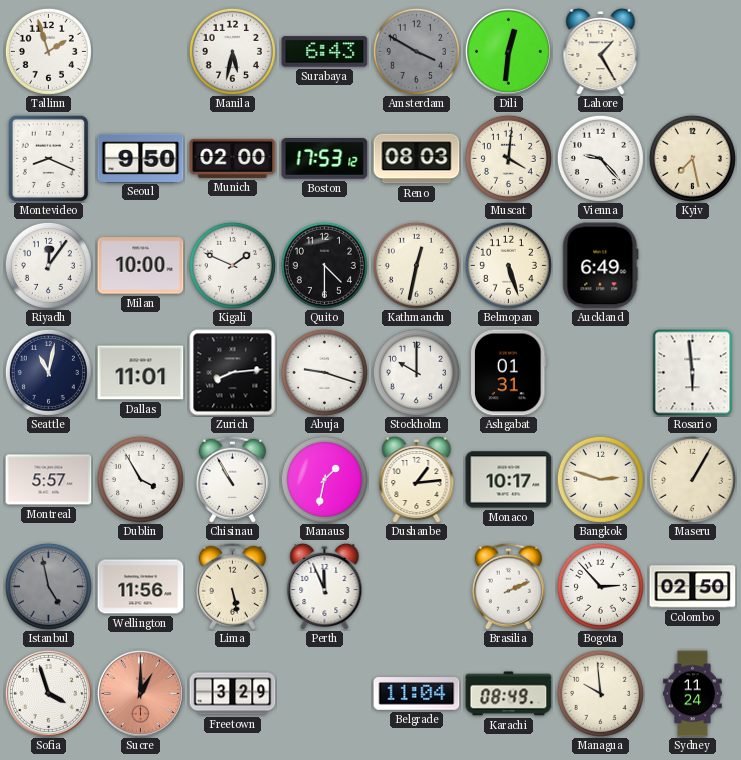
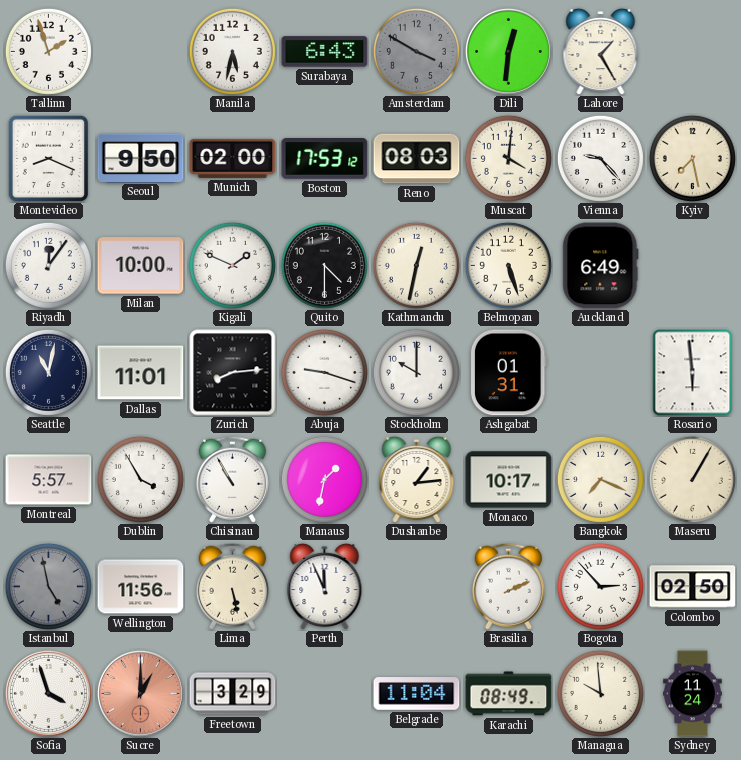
Bangkok: 2:48 -> 7:19
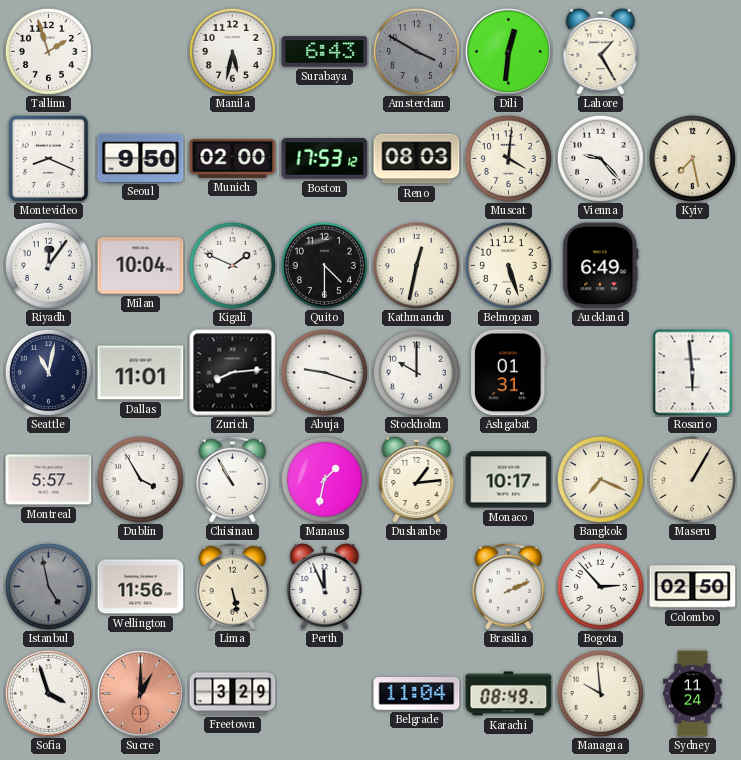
Milan: 10:00 -> 10:04
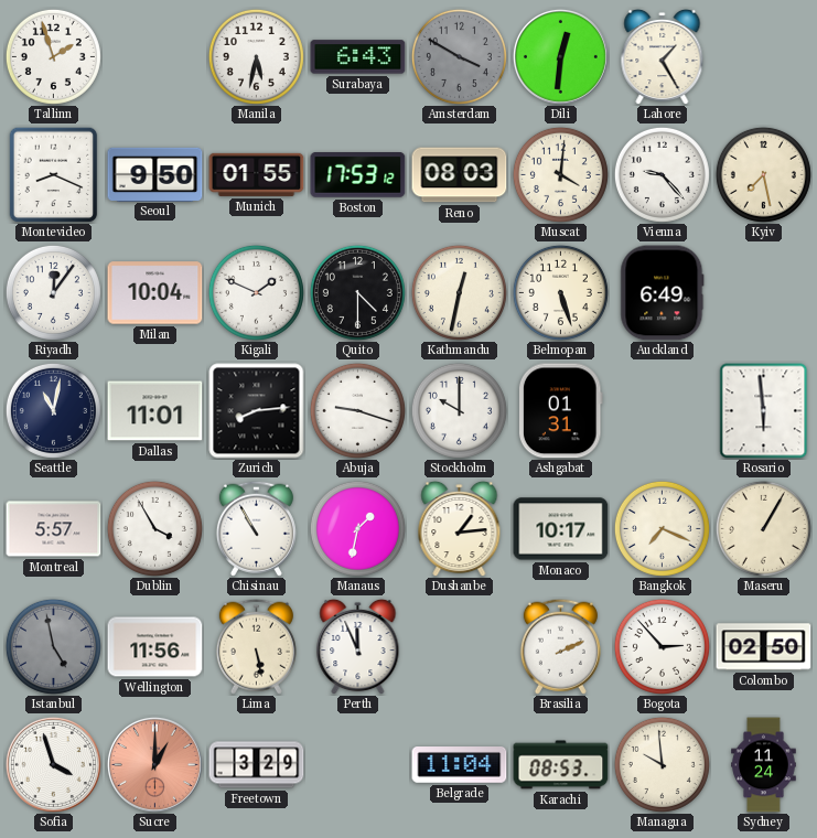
Munich: 02:00 -> 01:55
Karachi: 08:49 -> 08:53
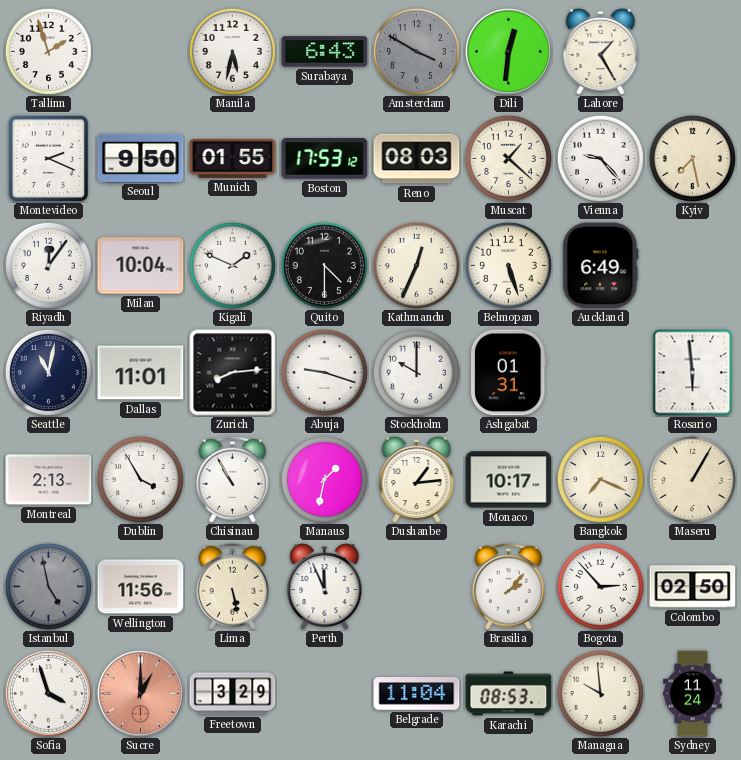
Montevideo: 8:19 -> 2:19
Muscat: 4:01 -> 1:22
Kathmandu: 12:32 -> 12:34
Montreal: 5:57 -> 2:13
Brasilia: 2:11 -> 2:07
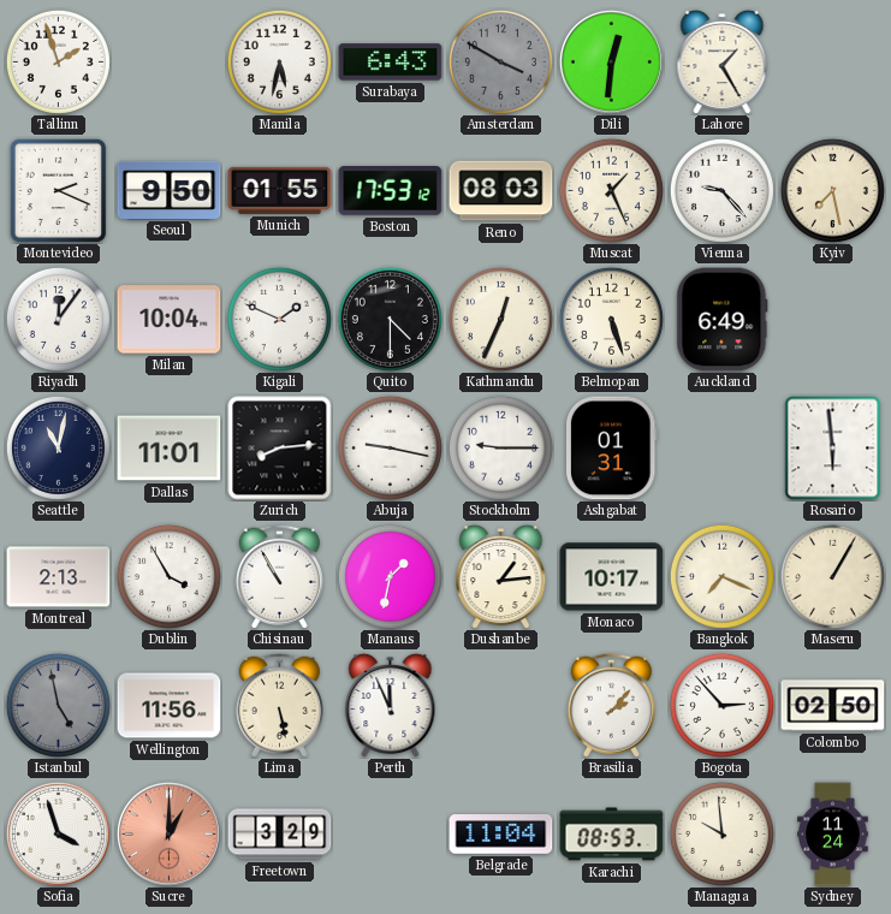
Muscat: 1:22 -> 1:26
Abuja: 9:18 -> 9:17
Stockholm: 10:00 -> 9:15
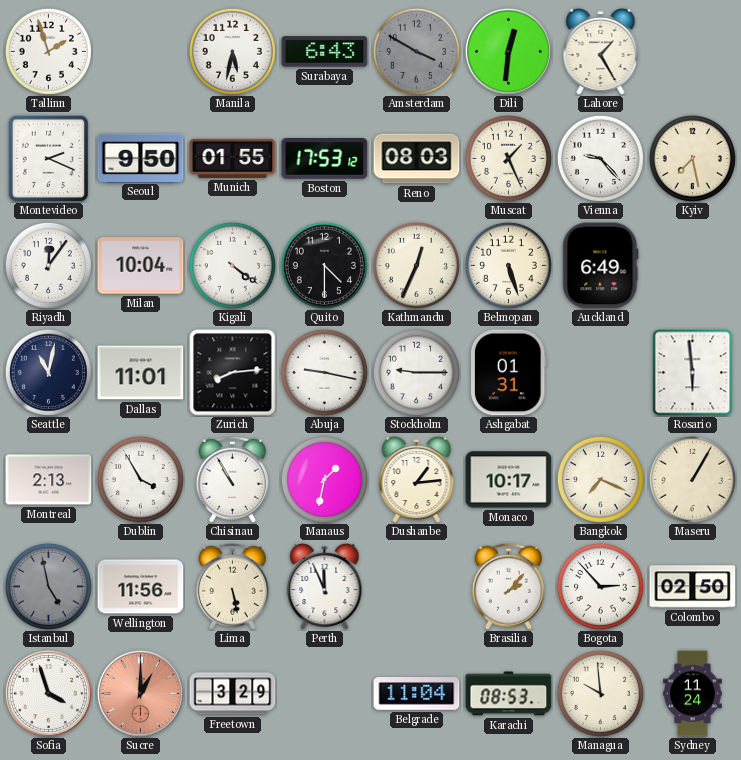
Kigali: 1:49 -> 4:21
